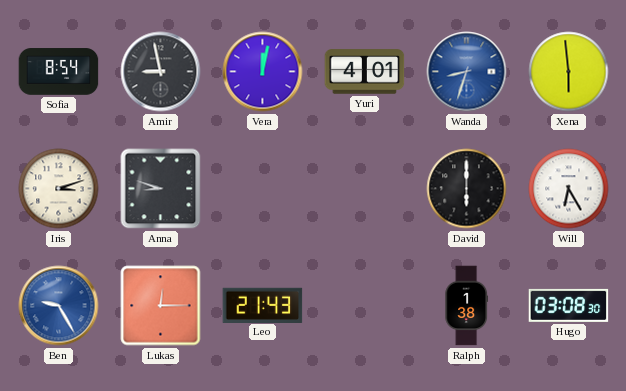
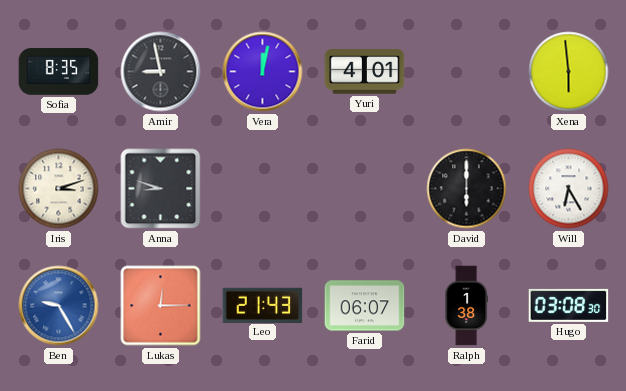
Sofia: 8:54 -> 8:35
Wanda: 8:33 -> none
Farid: none -> 06:07
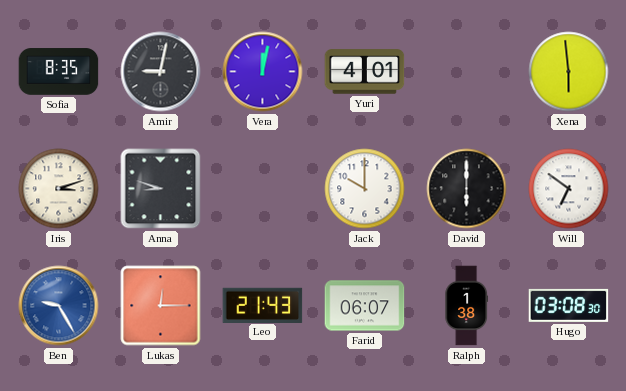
Amir: 8:58 -> 9:02
Jack: none -> 10:00
Will: 6:25 -> 6:51
